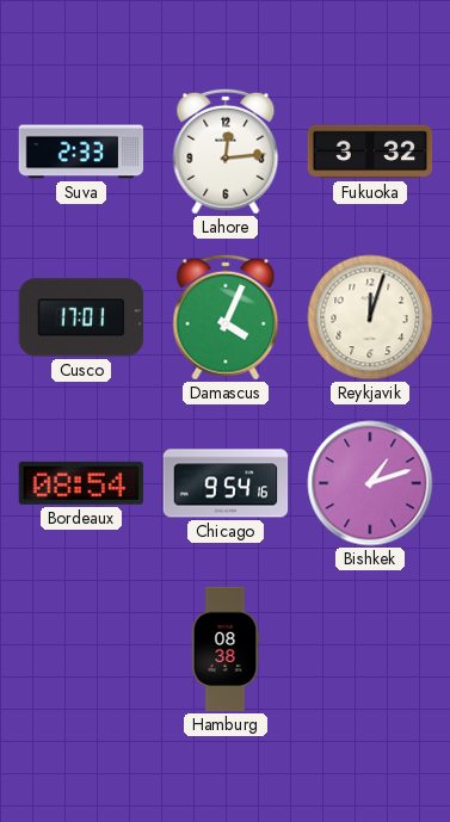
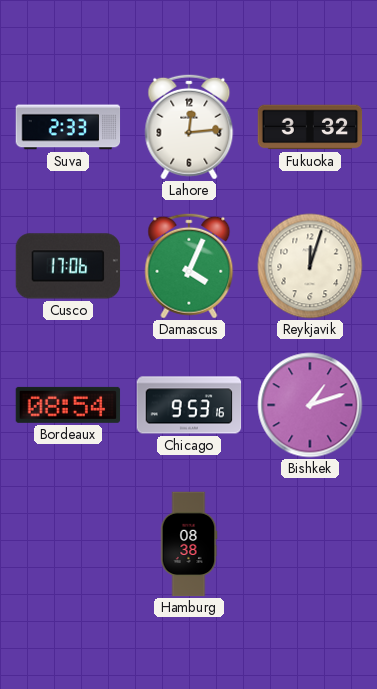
Cusco: 17:01 -> 17:06
Chicago: 9:54 -> 9:53
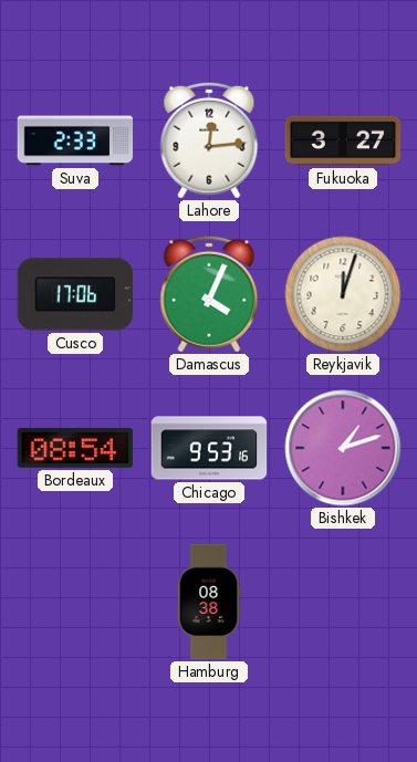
Fukuoka: 3:32 -> 3:27
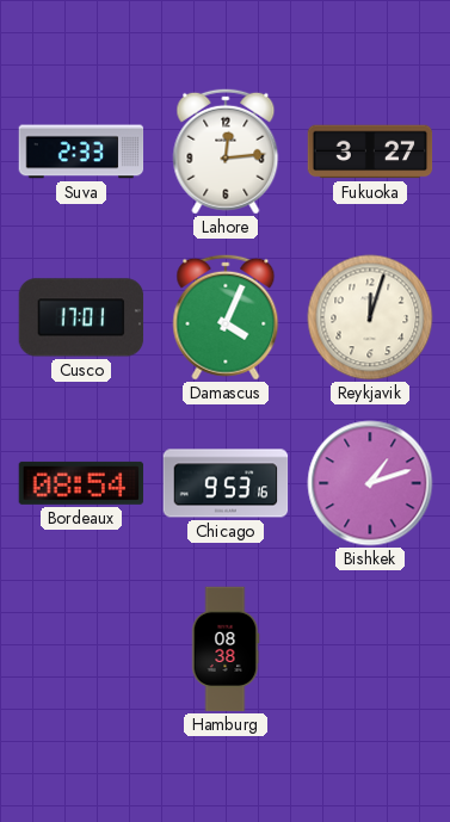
Cusco: 17:06 -> 17:01
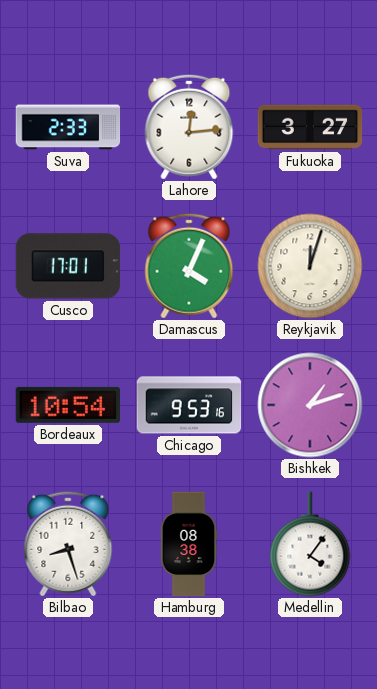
Bordeaux: 08:54 -> 10:54
Bilbao: none -> 8:27
Medellin: none -> 4:06
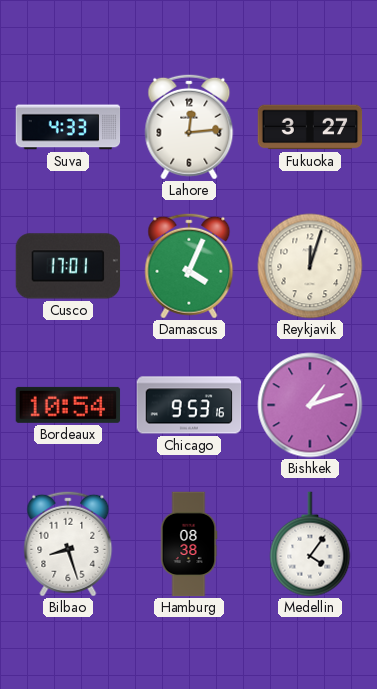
Suva: 2:33 -> 4:33
